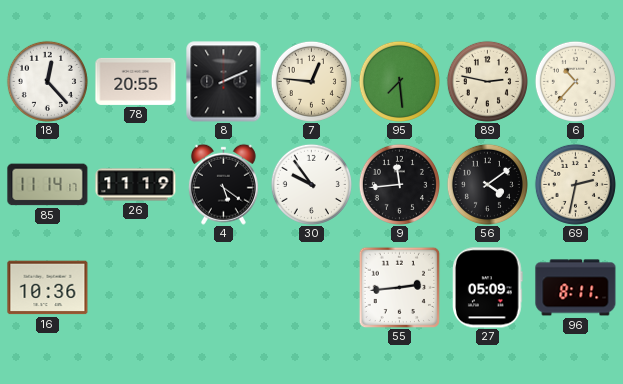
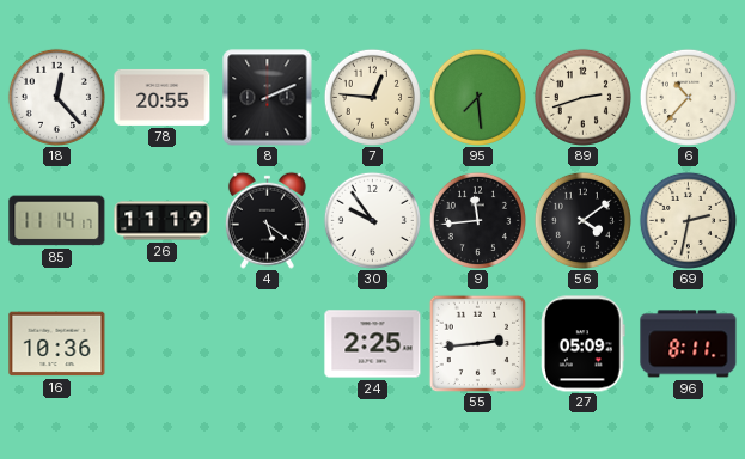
89: 2:47 -> 2:42
24: none -> 2:25
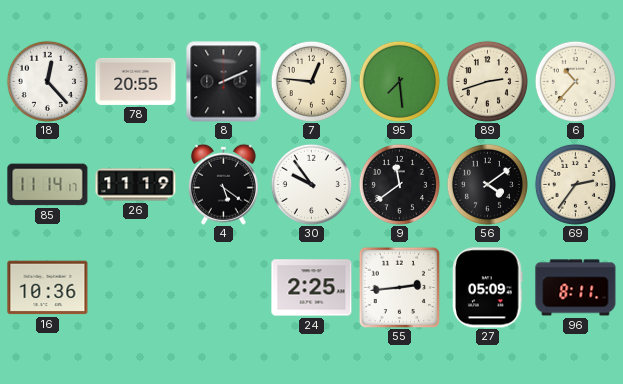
9: 11:44 -> 11:39
69: 2:32 -> 2:36
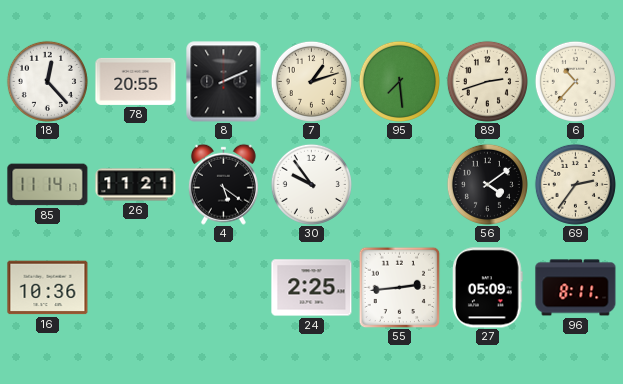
7: 12:46 -> 1:12
26: 11:19 -> 11:21
9: 11:39 -> none
